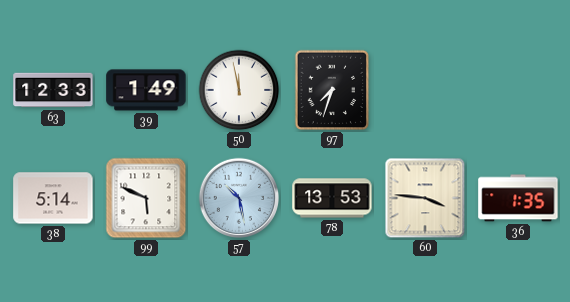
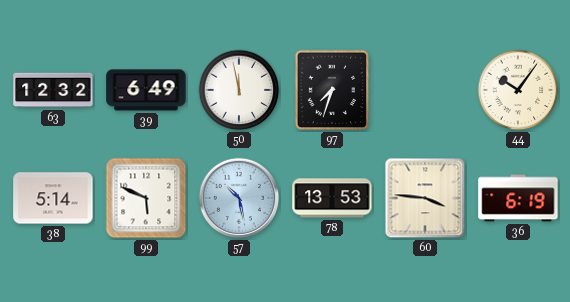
63: 12:33 -> 12:32
39: 1:49 -> 6:49
44: none -> 10:06
36: 1:35 -> 6:19
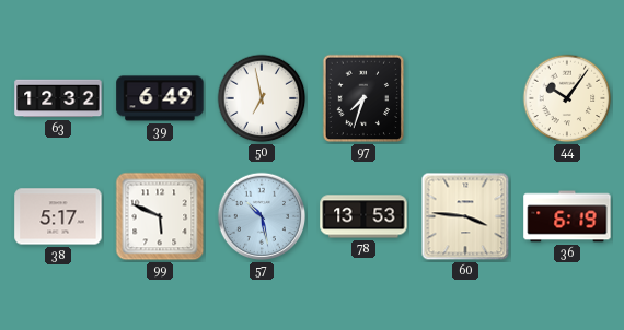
50: 11:58 -> 6:58
38: 5:14 -> 5:17
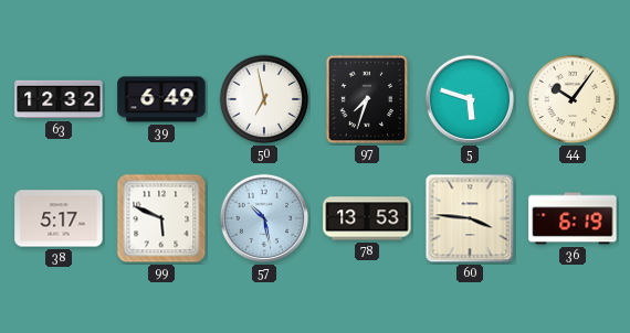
5: none -> 5:48
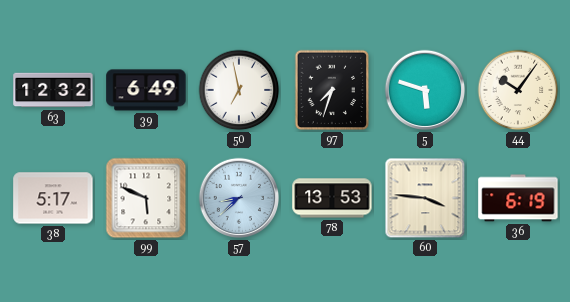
57: 10:28 -> 8:38
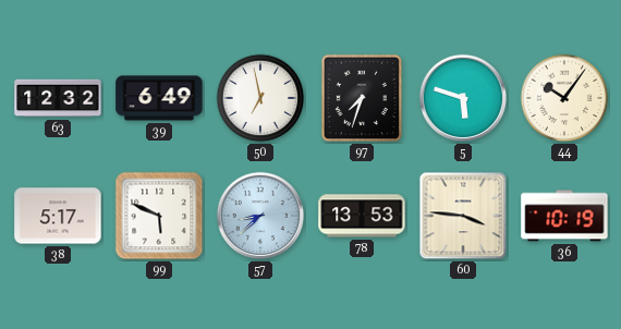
36: 6:19 -> 10:19
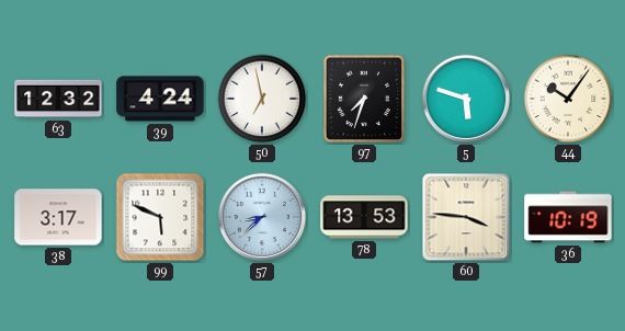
39: 6:49 -> 4:24
38: 5:17 -> 3:17
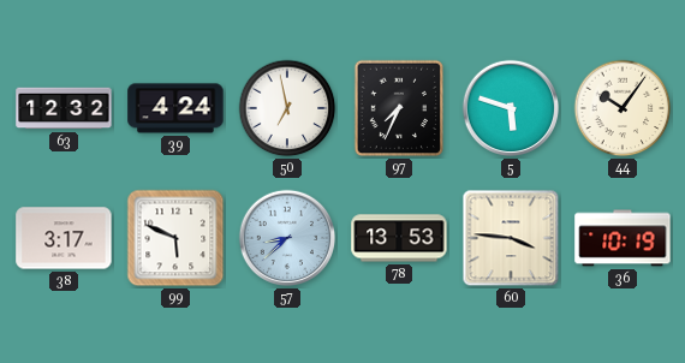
97: 7:33 -> 7:34
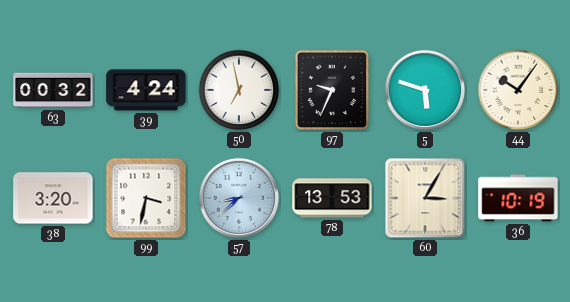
63: 12:32 -> 00:32
97: 7:34 -> 9:34
38: 3:17 -> 3:20
99: 5:49 -> 3:32
60: 3:46 -> 3:05
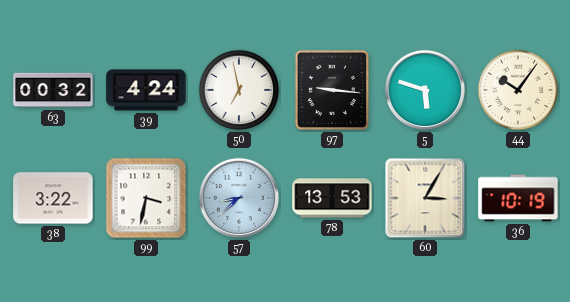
97: 9:34 -> 9:16
38: 3:20 -> 3:22
